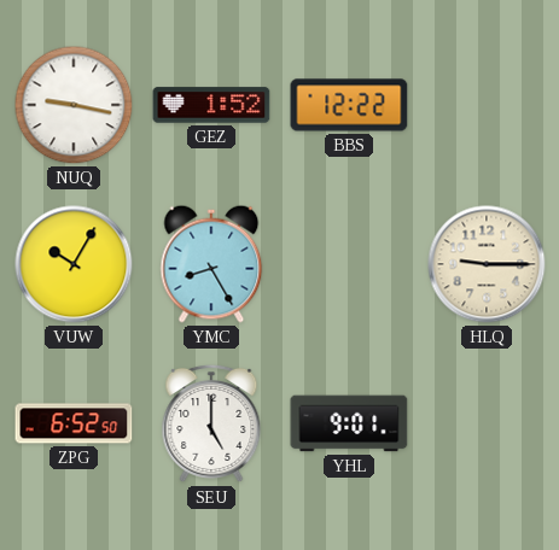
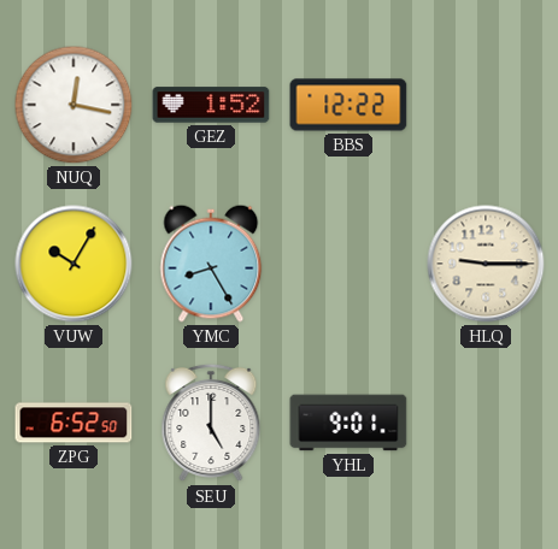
NUQ: 9:17 -> 12:17
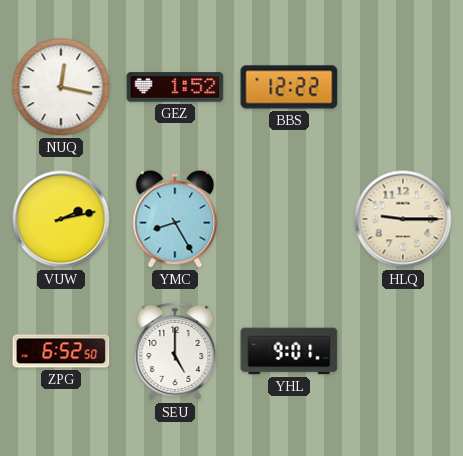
VUW: 10:05 -> 2:13
